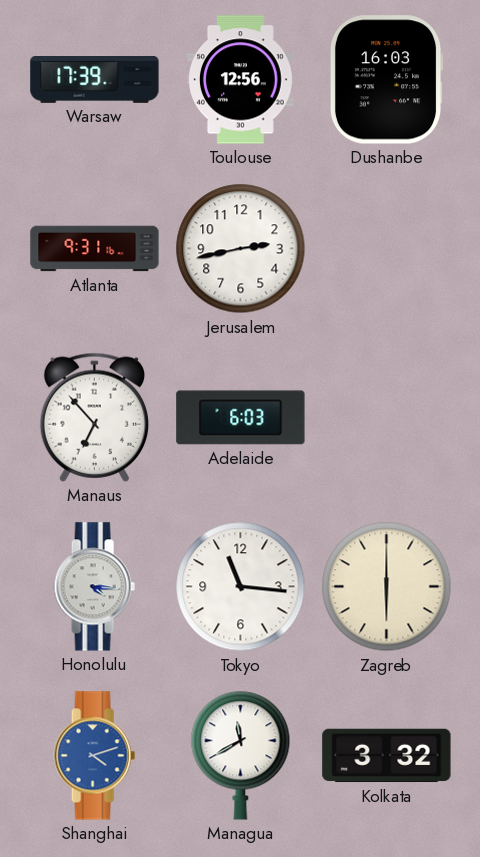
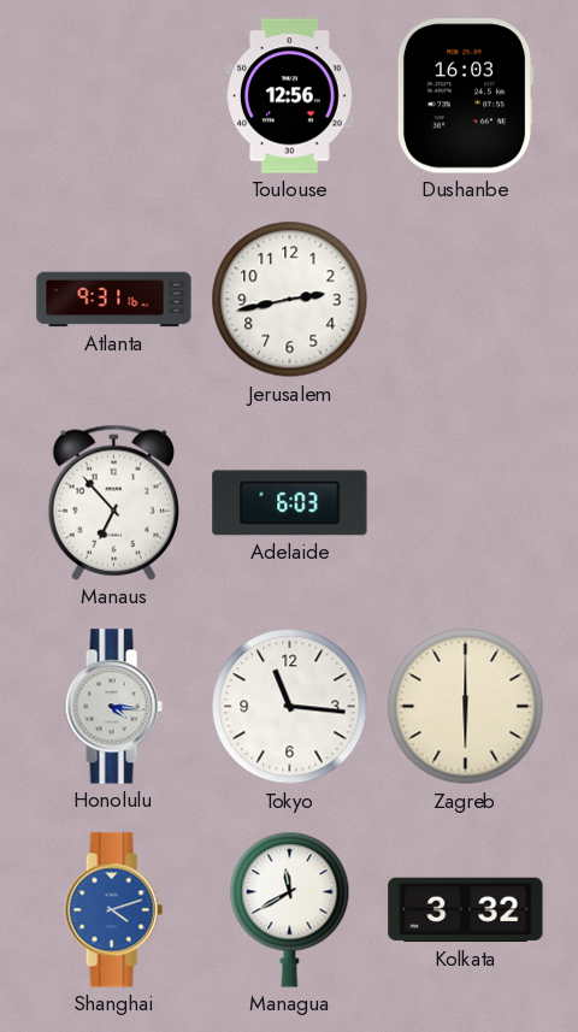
Warsaw: 17:39 -> none
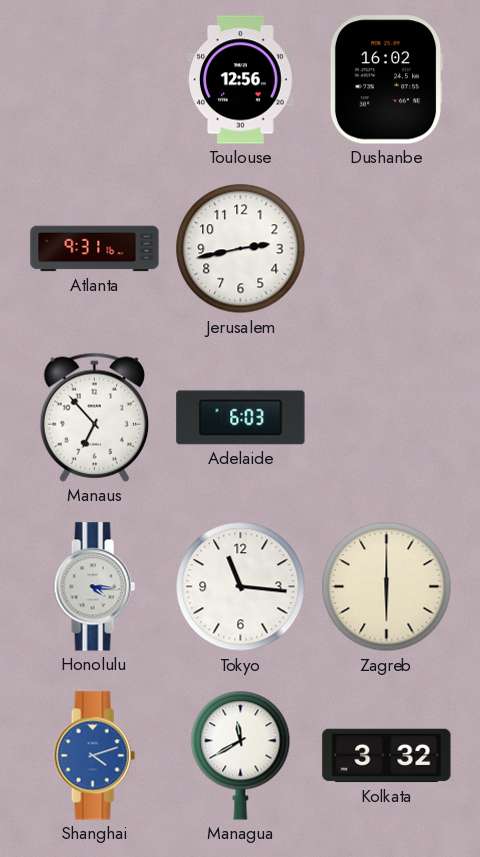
Dushanbe: 16:03 -> 16:02
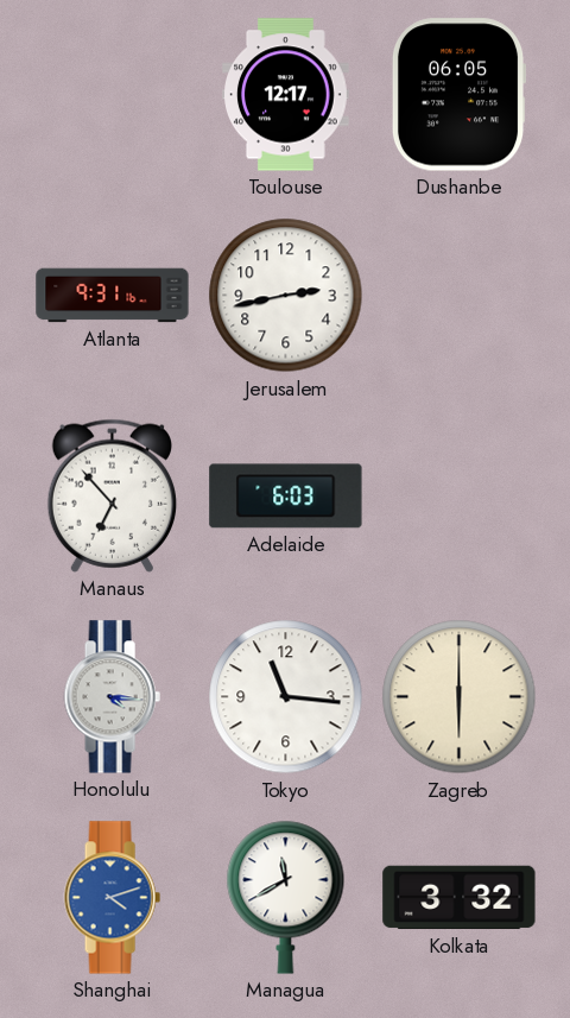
Toulouse: 12:56 -> 12:17
Dushanbe: 16:02 -> 06:05
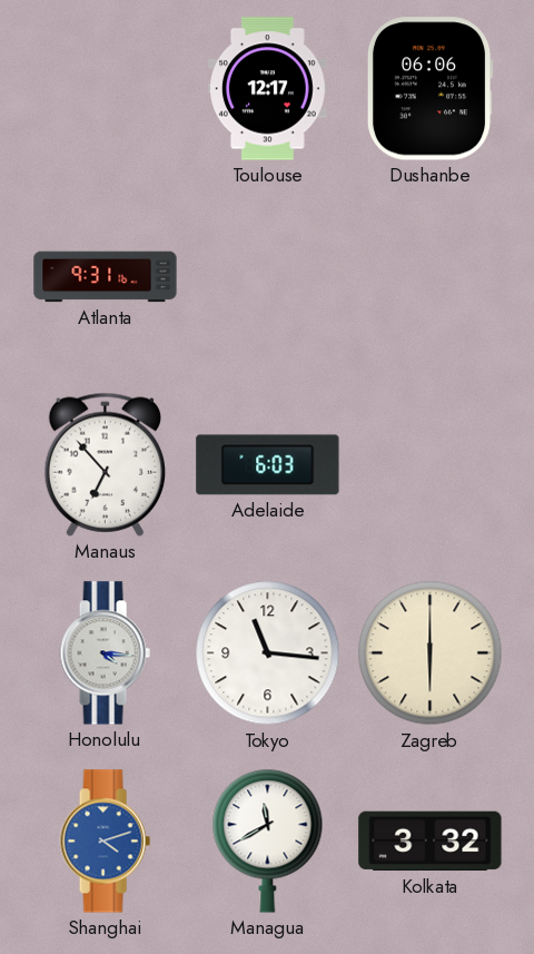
Dushanbe: 06:05 -> 06:06
Jerusalem: 2:43 -> none
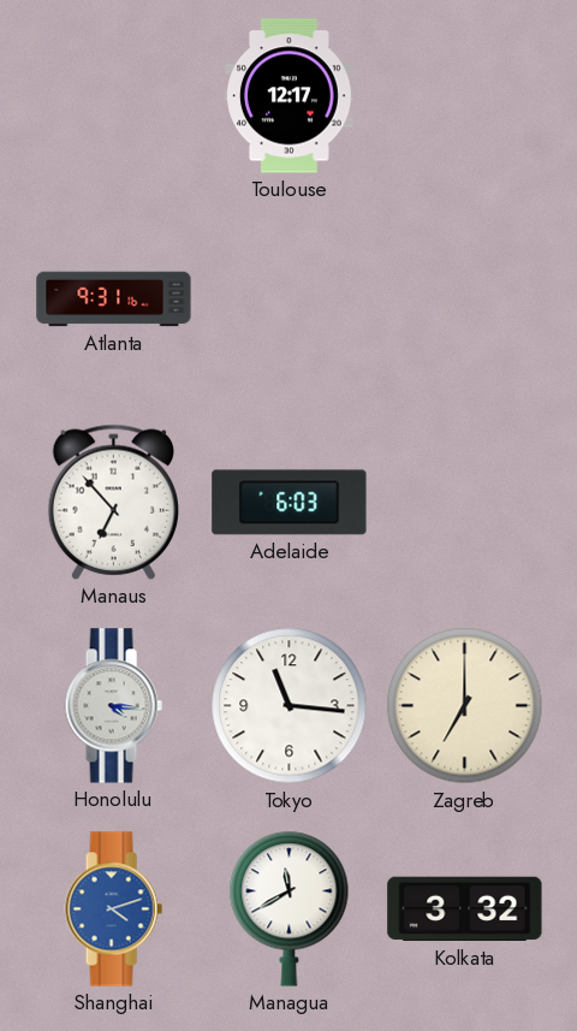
Dushanbe: 06:06 -> none
Zagreb: 6:00 -> 7:00
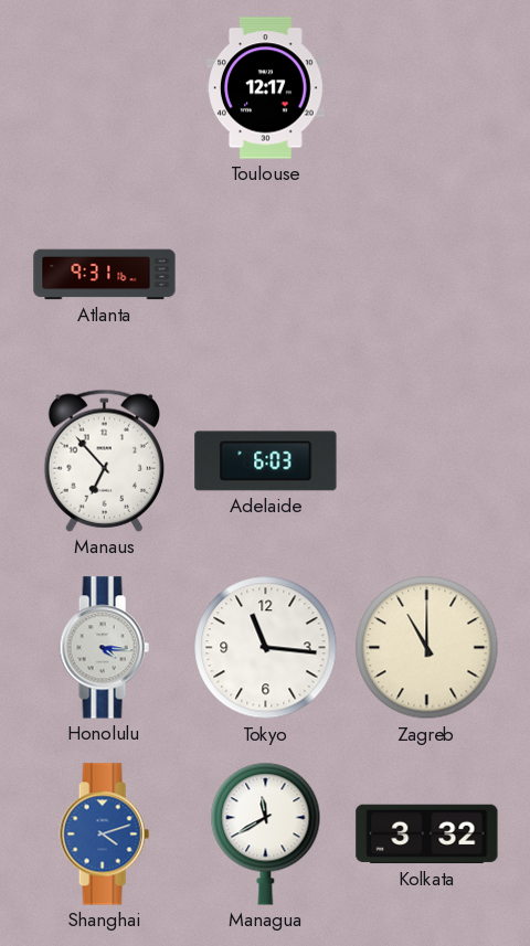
Zagreb: 7:00 -> 11:00
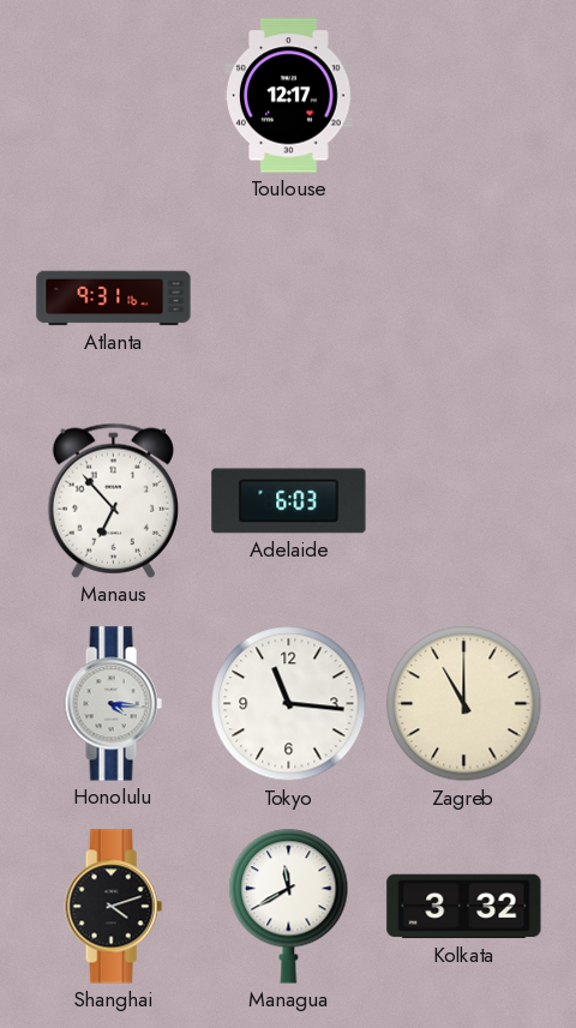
Shanghai dial: blue -> black
